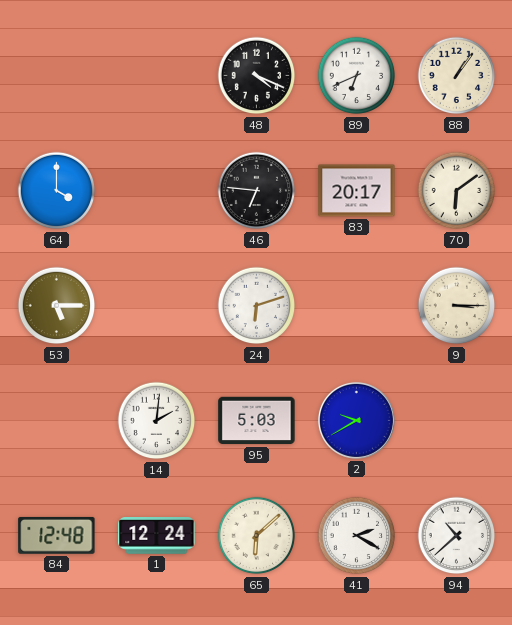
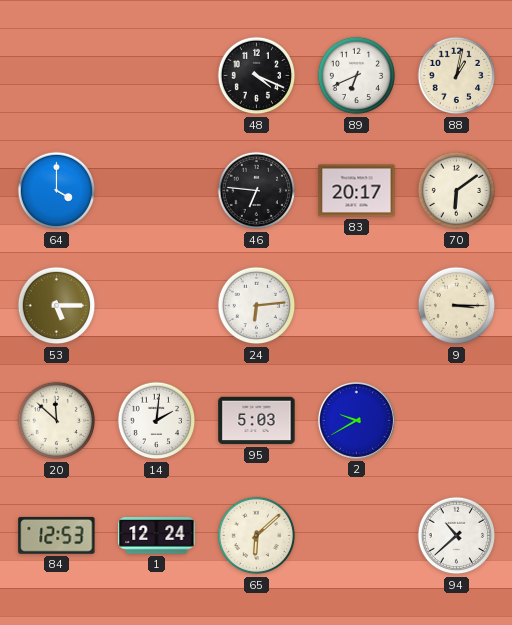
88: 1:06 -> 1:02
24: 6:12 -> 6:14
20: none -> 11:52
84: 12:48 -> 12:53
41: 2:20 -> none
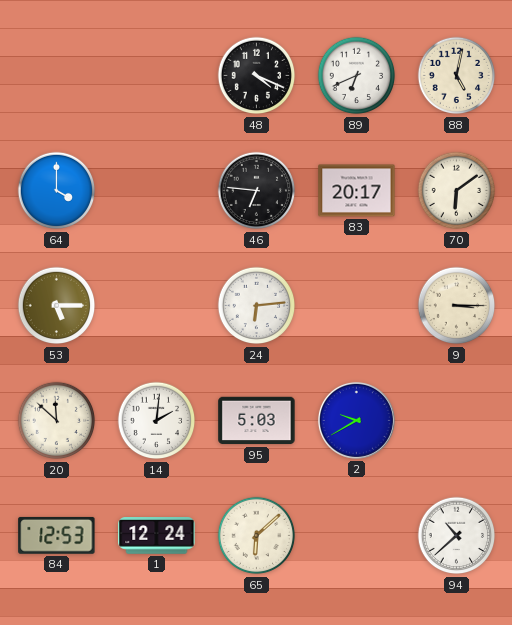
88: 1:02 -> 5:02
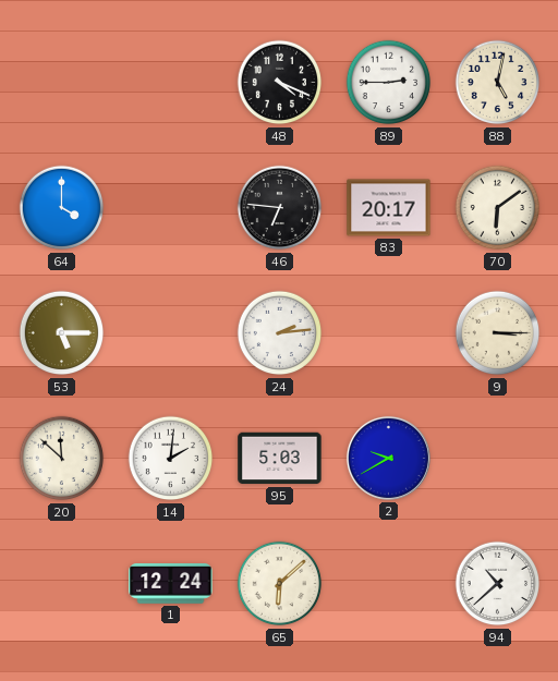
89: 6:41 -> 2:45
24: 6:14 -> 2:14
84: 12:53 -> none
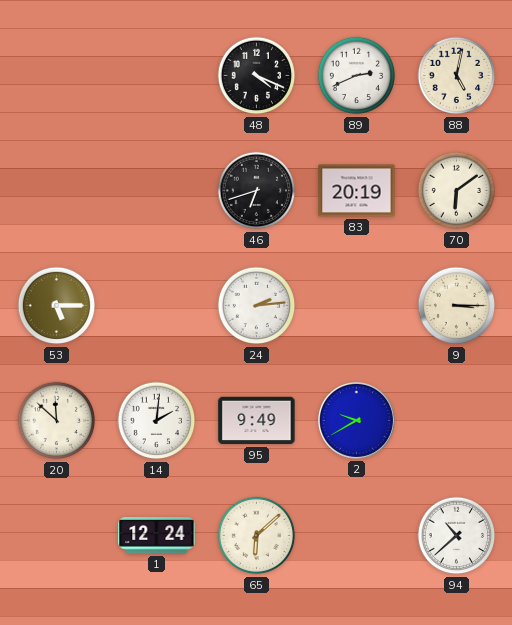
89: 2:45 -> 2:41
64: 4:00 -> none
46: 6:46 -> 6:42
83: 20:17 -> 20:19
95: 5:03 -> 9:49
